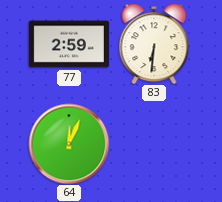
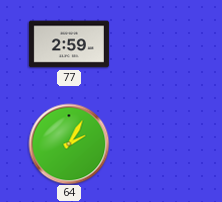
83: 6:31 -> none
64: 12:04 -> 2:05
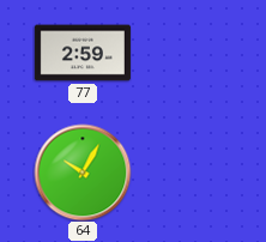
64: 2:05 -> 10:05
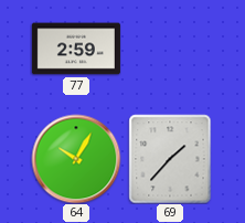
69: none -> 1:37
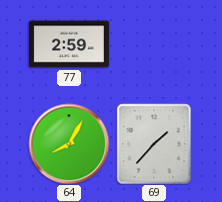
64: 10:05 -> 8:05
